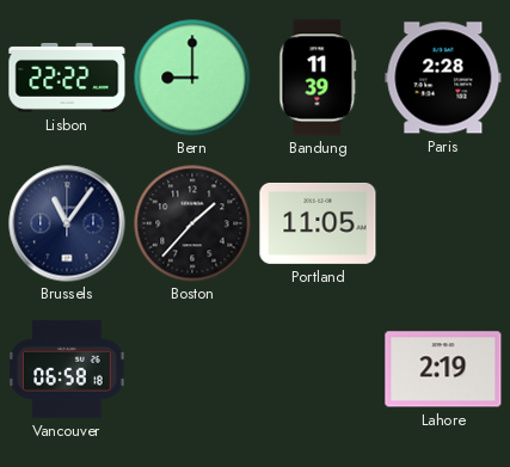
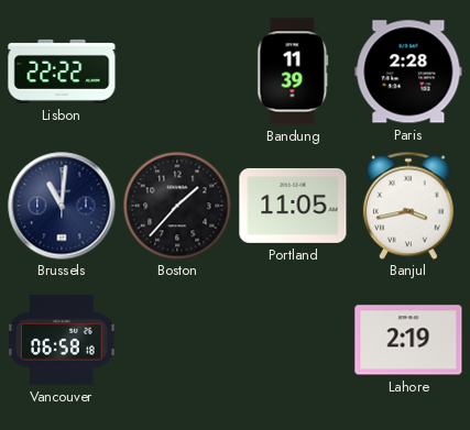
Bern: 9:00 -> none
Brussels: 11:06 -> 11:01
Banjul: none -> 3:43
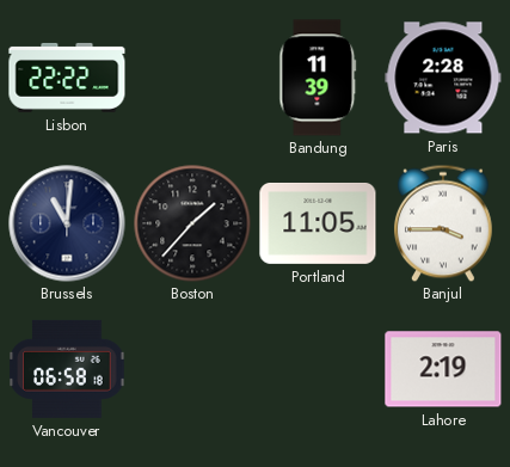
Banjul: 3:43 -> 3:45
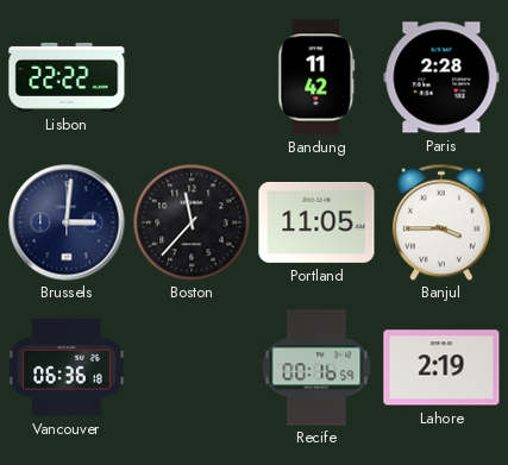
Bandung: 11:39 -> 11:42
Brussels: 11:01 -> 3:01
Boston: 1:37 -> 11:37
Vancouver: 06:58 -> 06:36
Recife: none -> 00:16
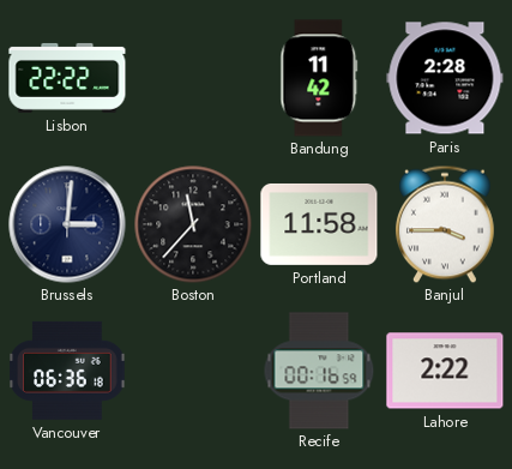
Portland: 11:05 -> 11:58
Lahore: 2:19 -> 2:22
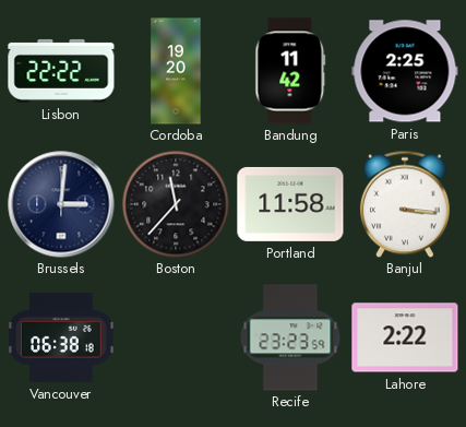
Cordoba: none -> 19:20
Paris: 2:28 -> 2:25
Banjul: 3:45 -> 3:16
Vancouver: 06:36 -> 06:38
Recife: 00:16 -> 23:23
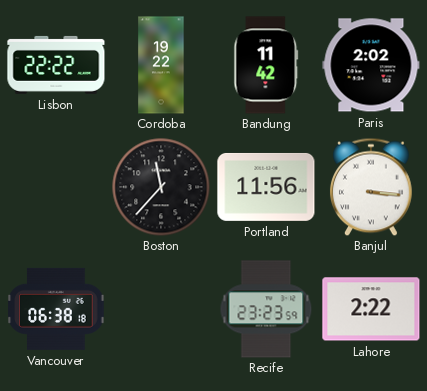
Cordoba: 19:20 -> 19:22
Paris: 2:25 -> 2:02
Brussels: 3:01 -> none
Portland: 11:58 -> 11:56
